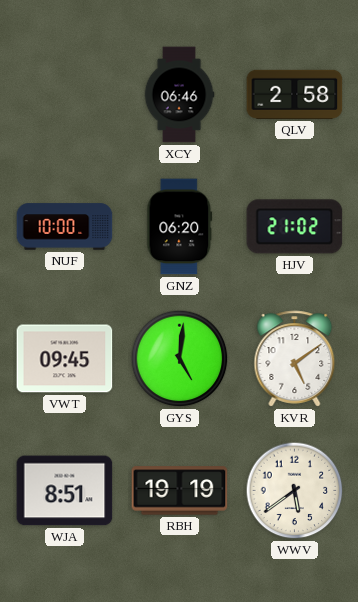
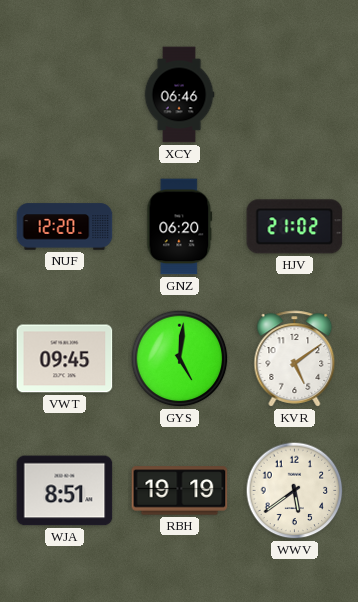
QLV: 2:58 -> none
NUF: 10:00 -> 12:20
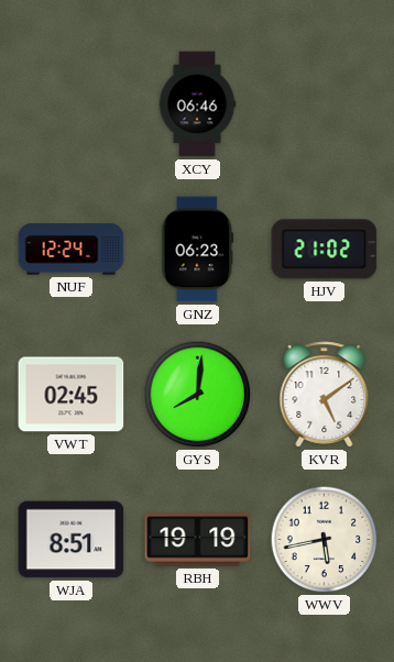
NUF: 12:20 -> 12:24
GNZ: 06:20 -> 06:23
VWT: 09:45 -> 02:45
GYS: 5:01 -> 8:01
WWV: 5:39 -> 5:43
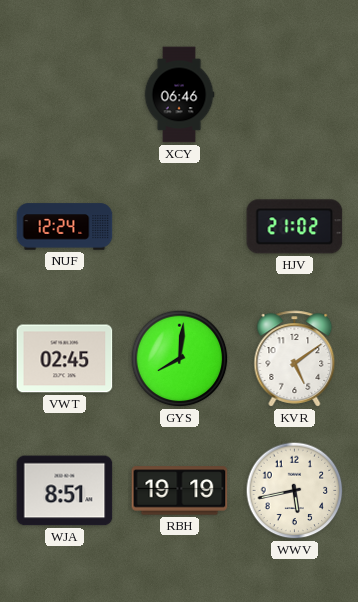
GNZ: 06:23 -> none
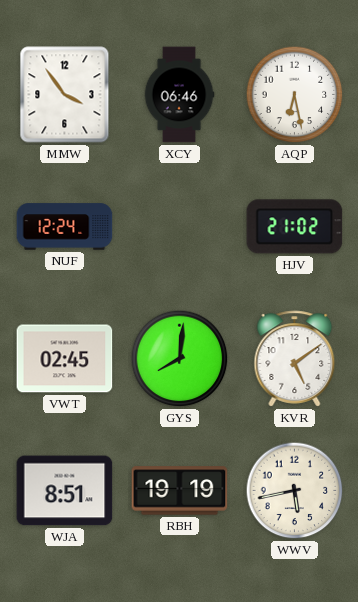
MMW: none -> 3:54
AQP: none -> 6:28
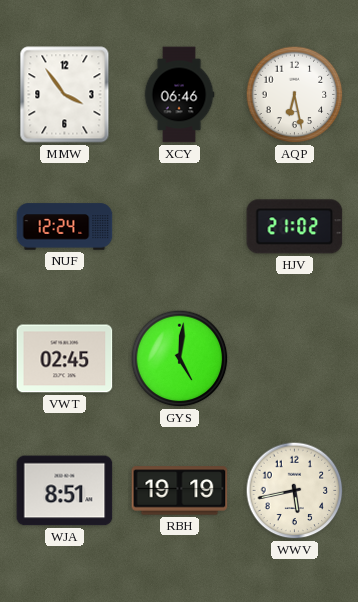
GYS: 8:01 -> 5:01
KVR: 5:09 -> none
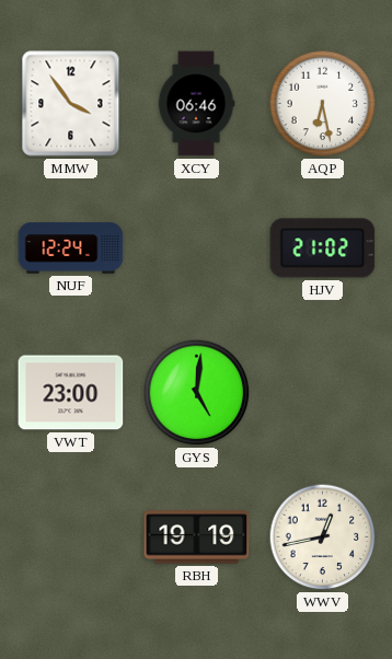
VWT: 02:45 -> 23:00
WJA: 8:51 -> none
WWV: 5:43 -> 12:43
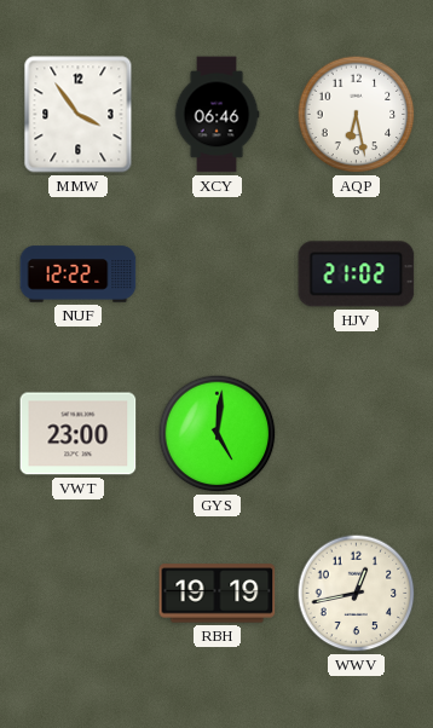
NUF: 12:24 -> 12:22
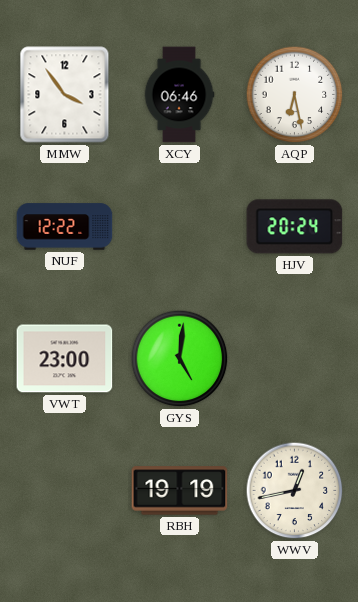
HJV: 21:02 -> 20:24
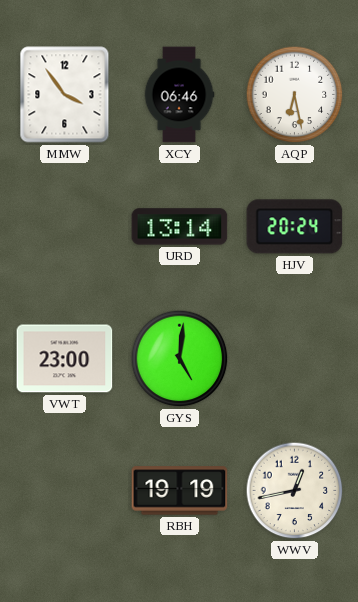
NUF: 12:22 -> none
URD: none -> 13:14
